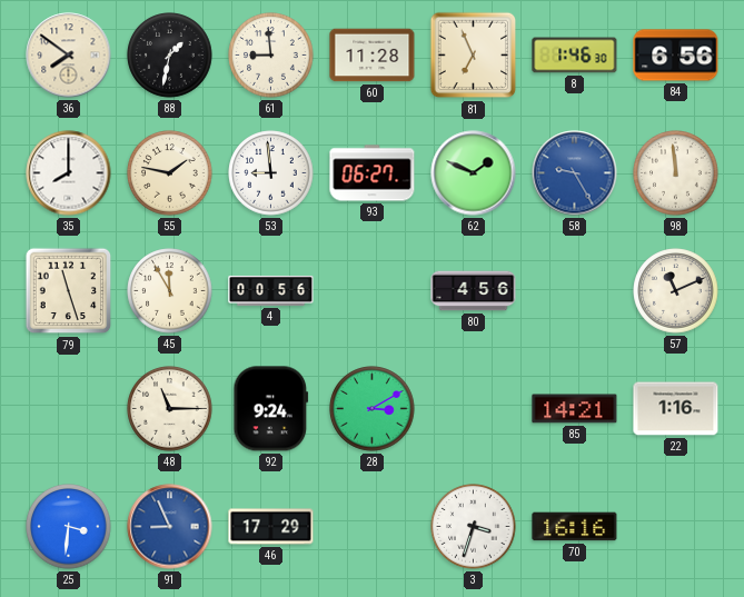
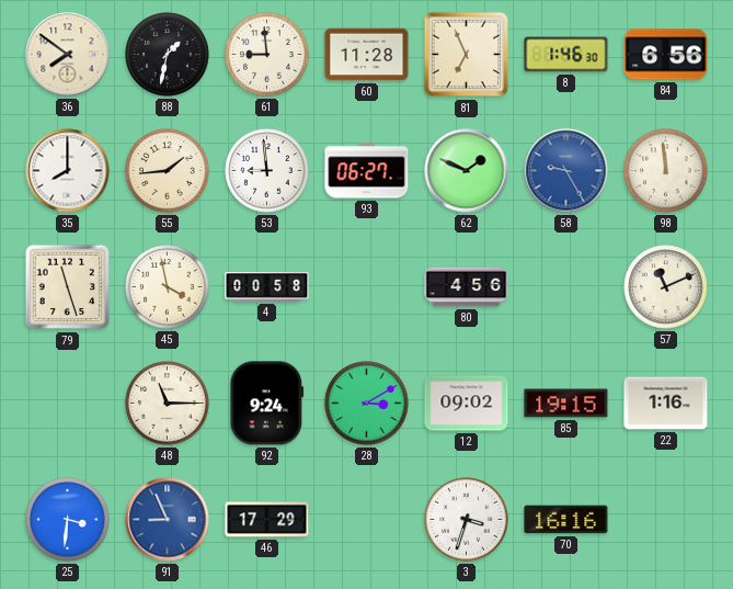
55: 1:47 -> 1:44
45: 11:55 -> 3:58
4: 00:56 -> 00:58
12: none -> 09:02
85: 14:21 -> 19:15
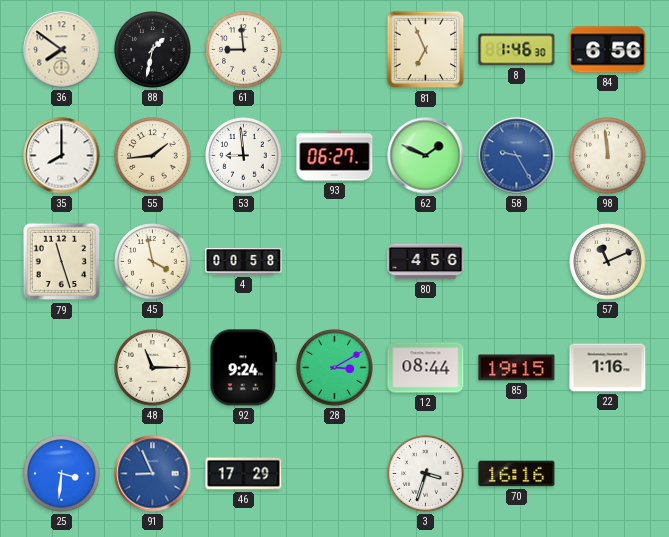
60: 11:28 -> none
12: 09:02 -> 08:44
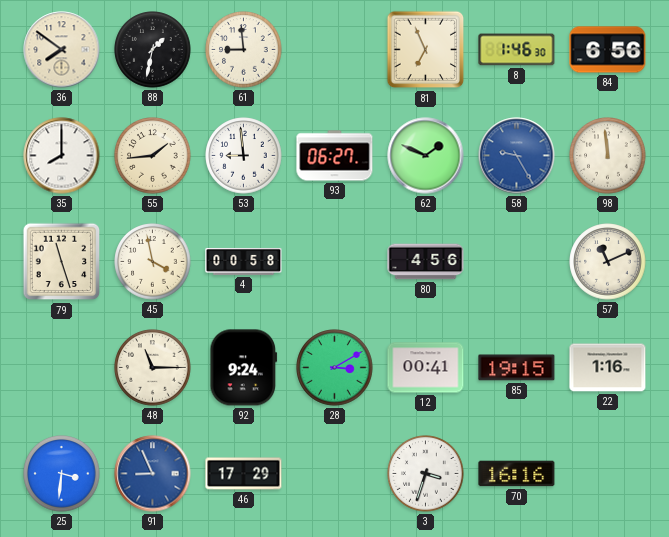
12: 08:44 -> 00:41
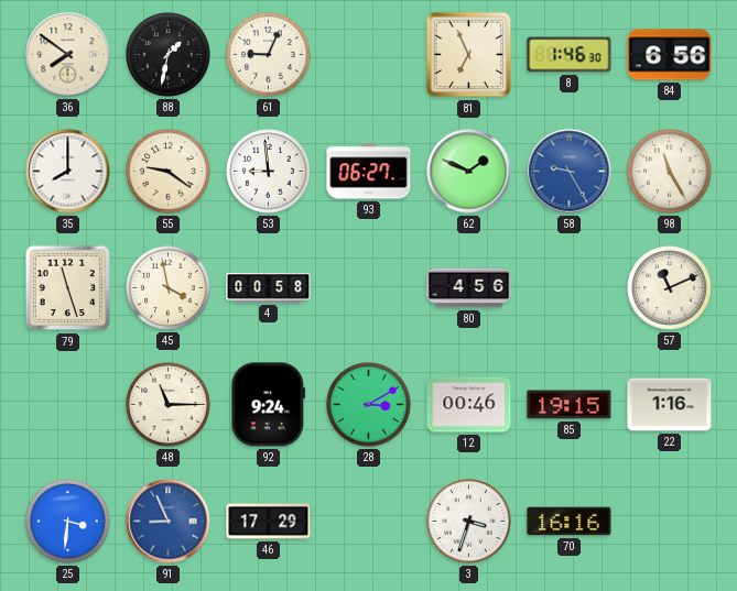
61: 8:59 -> 9:04
55: 1:44 -> 9:21
98: 11:59 -> 11:25
12: 00:41 -> 00:46
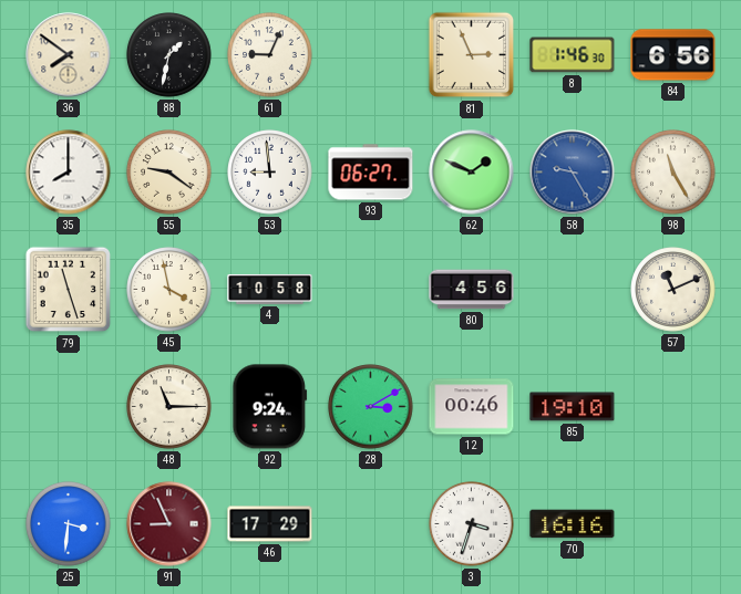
81: 6:56 -> 2:56
4: 00:58 -> 10:58
85: 19:15 -> 19:10
22: 1:16 -> none
91 dial: blue -> burgundy
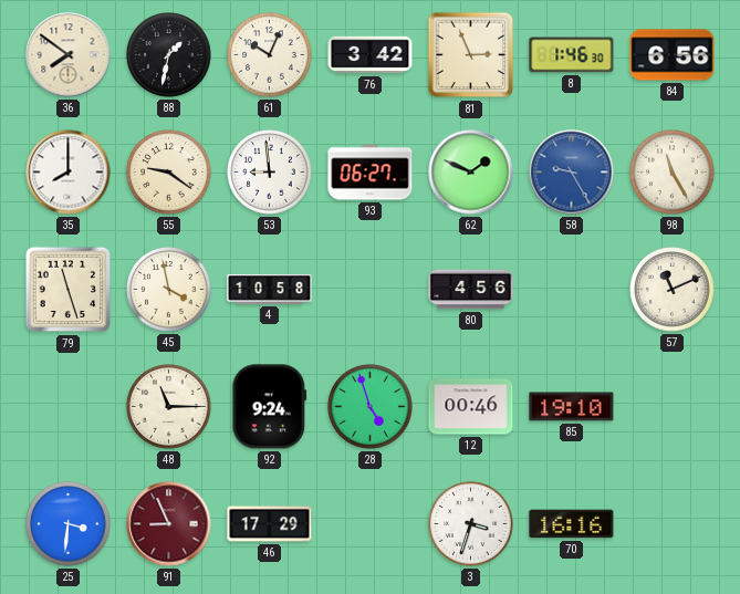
61: 9:04 -> 10:04
76: none -> 3:42
28: 3:10 -> 4:57
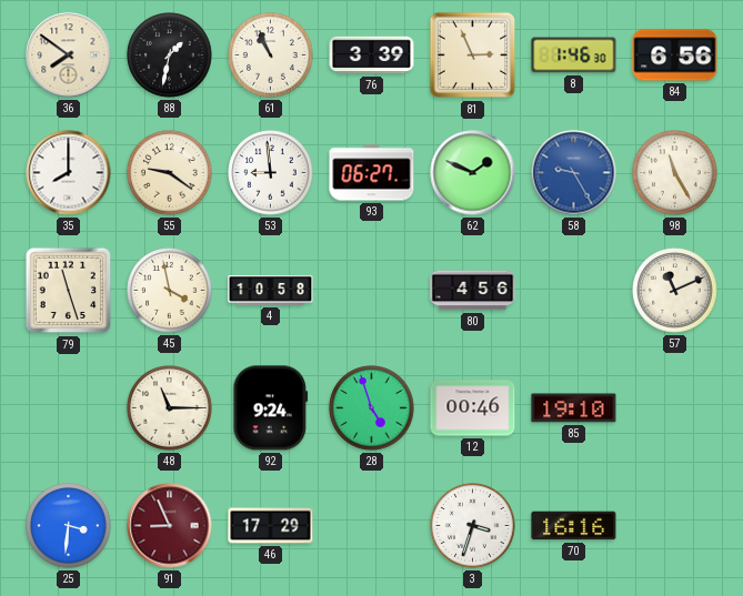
61: 10:04 -> 10:56
76: 3:42 -> 3:39
